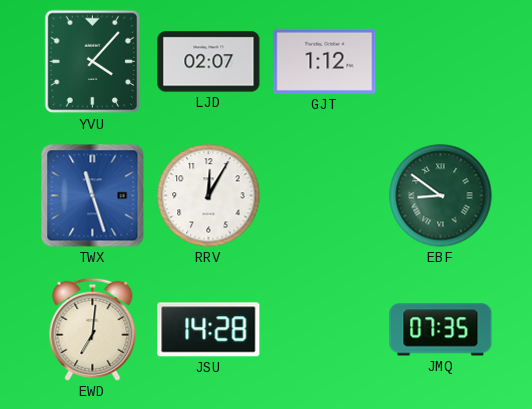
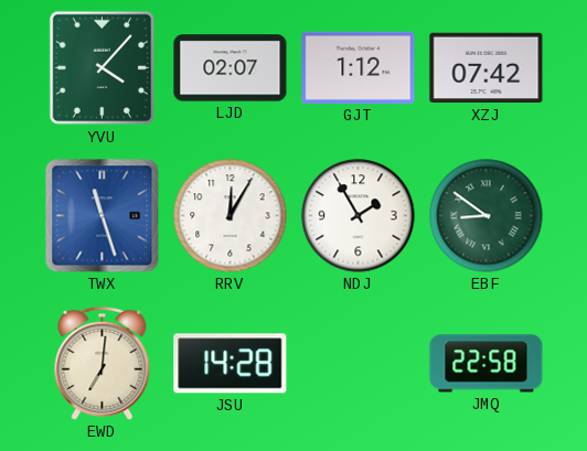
XZJ: none -> 07:42
NDJ: none -> 1:55
JMQ: 07:35 -> 22:58
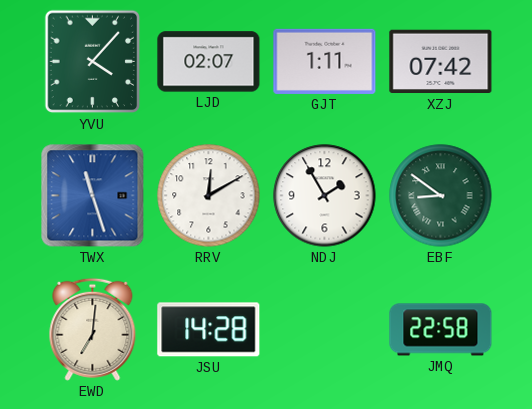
GJT: 1:12 -> 1:11
RRV: 12:05 -> 12:10
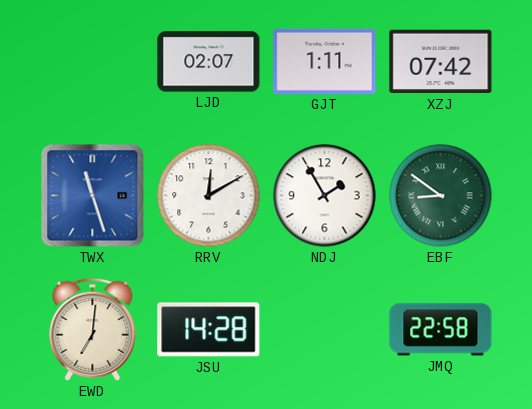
YVU: 4:07 -> none
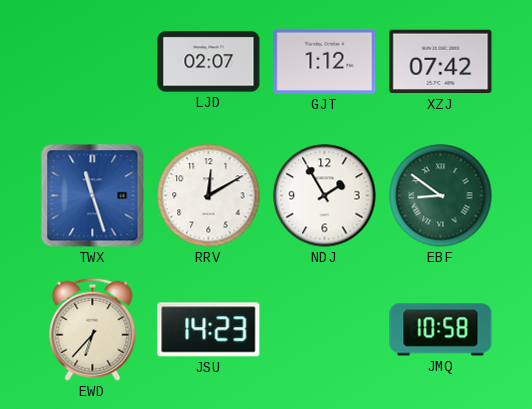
GJT: 1:11 -> 1:12
EWD: 7:01 -> 6:37
JSU: 14:28 -> 14:23
JMQ: 22:58 -> 10:58
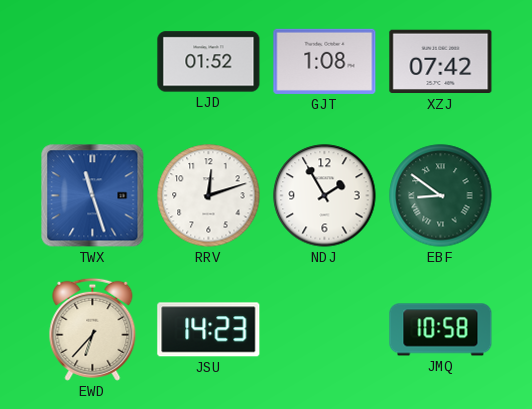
LJD: 02:07 -> 01:52
GJT: 1:12 -> 1:08
RRV: 12:10 -> 12:12
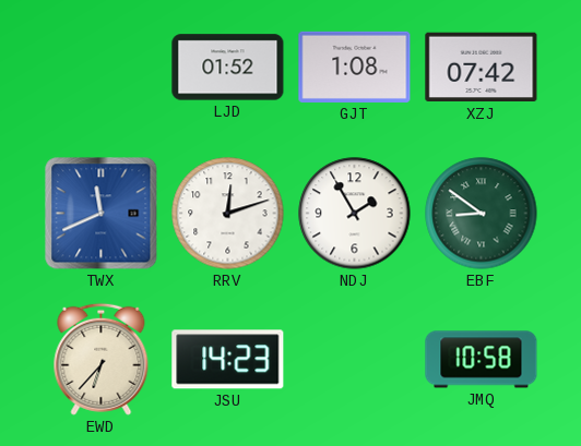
TWX: 11:27 -> 11:41
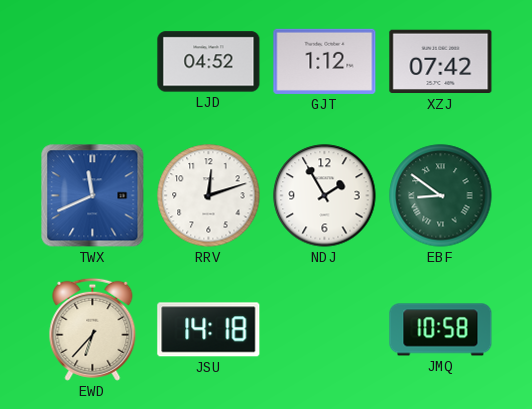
LJD: 01:52 -> 04:52
GJT: 1:08 -> 1:12
JSU: 14:23 -> 14:18
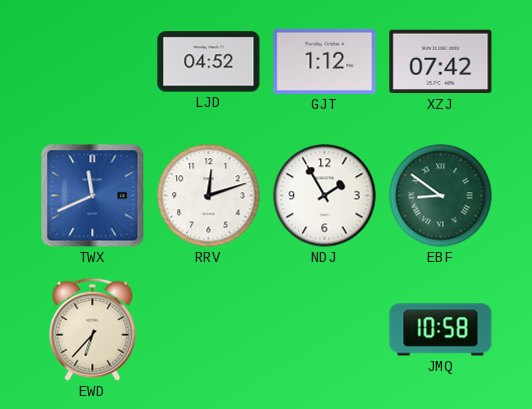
JSU: 14:18 -> none
